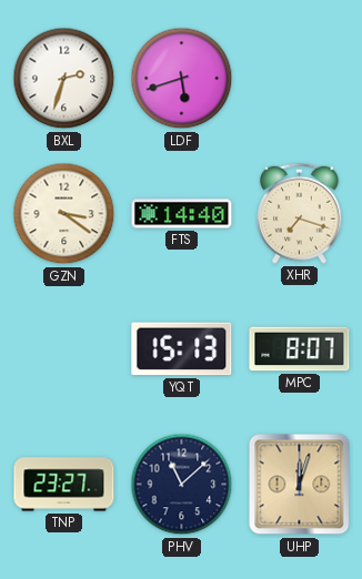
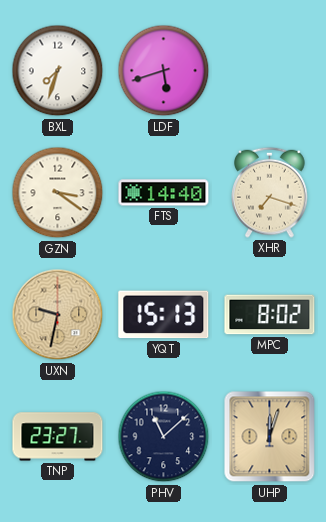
BXL: 2:33 -> 7:33
UXN: none -> 9:32
MPC: 8:07 -> 8:02
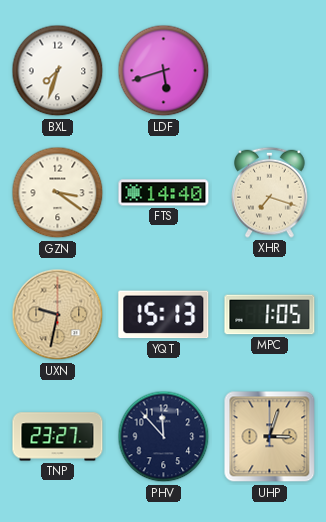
MPC: 8:02 -> 1:05
PHV: 11:08 -> 11:53
UHP: 12:03 -> 3:03
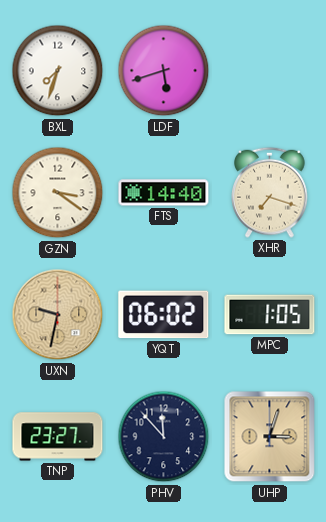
YQT: 15:13 -> 06:02
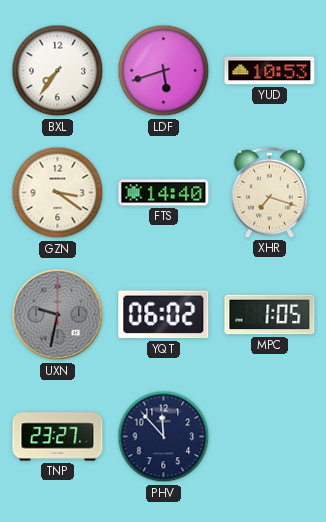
BXL: 7:33 -> 7:36
YUD: none -> 10:53
UXN dial: champagne -> grey
UHP: 3:03 -> none
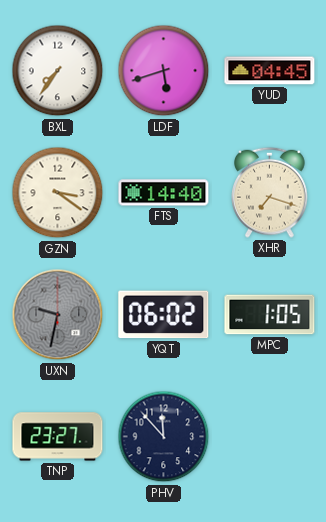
YUD: 10:53 -> 04:45
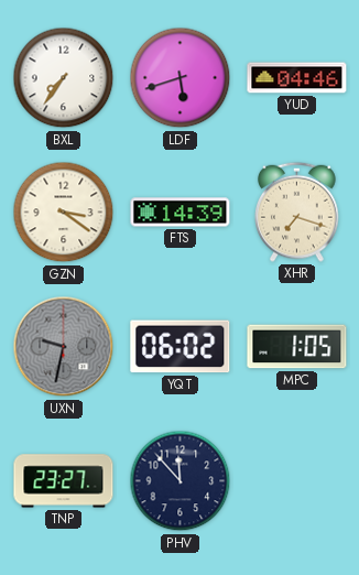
YUD: 04:45 -> 04:46
FTS: 14:40 -> 14:39
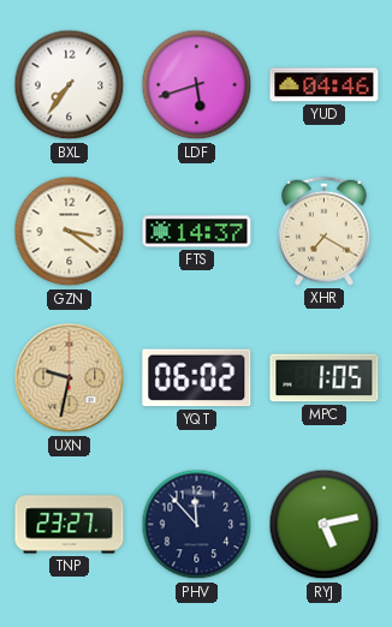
FTS: 14:39 -> 14:37
XHR: 7:18 -> 7:20
UXN dial: grey -> champagne
RYJ: none -> 5:13
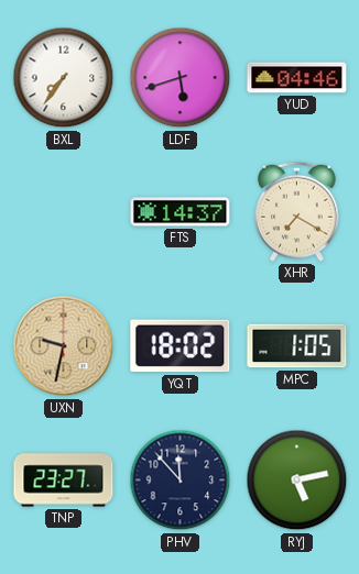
GZN: 3:21 -> none
YQT: 06:02 -> 18:02
